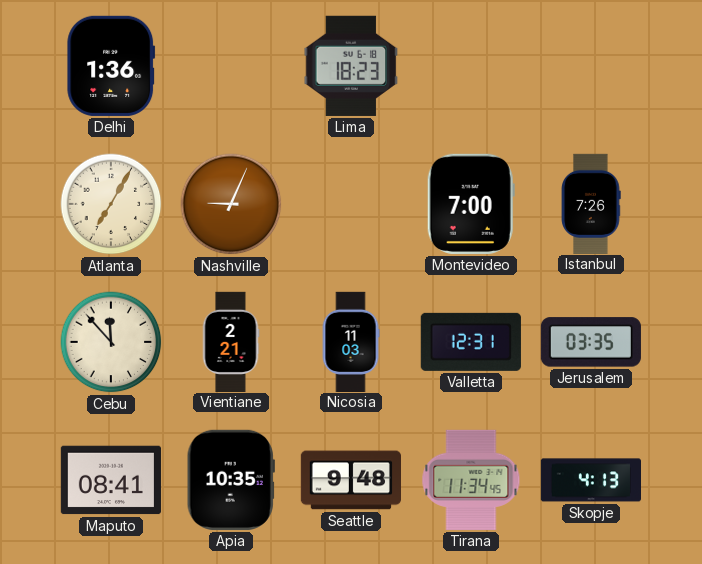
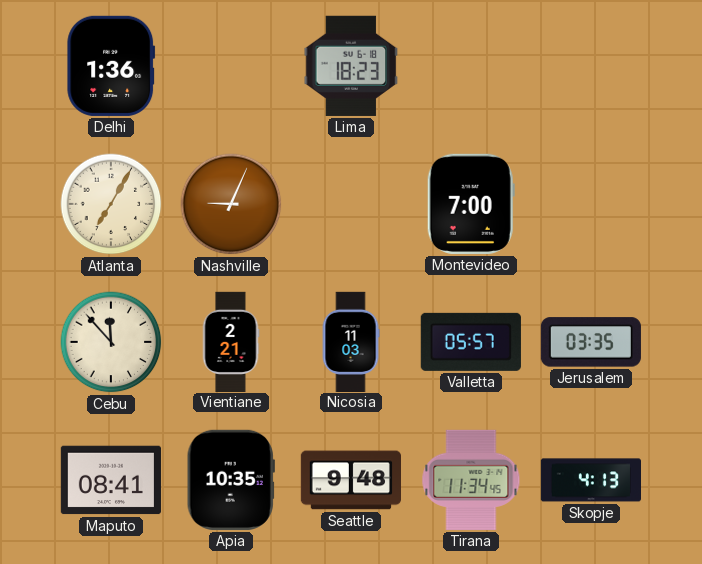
Istanbul: 7:26 -> none
Valletta: 12:31 -> 05:57
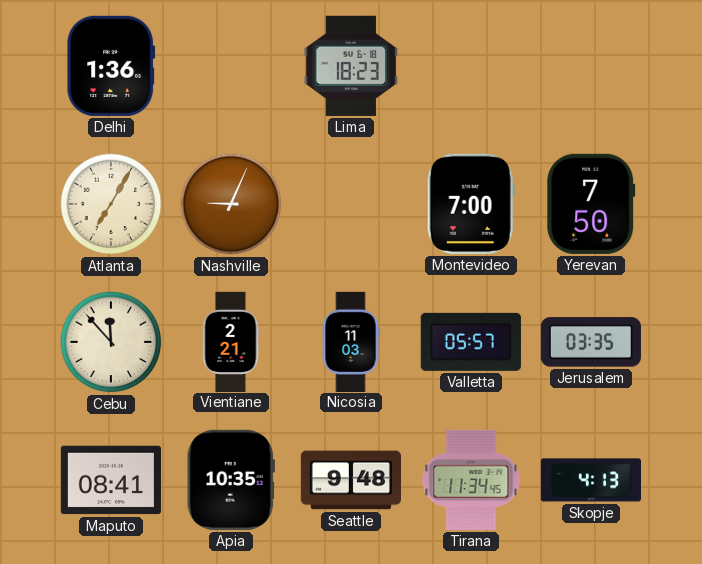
Yerevan: none -> 7:50
